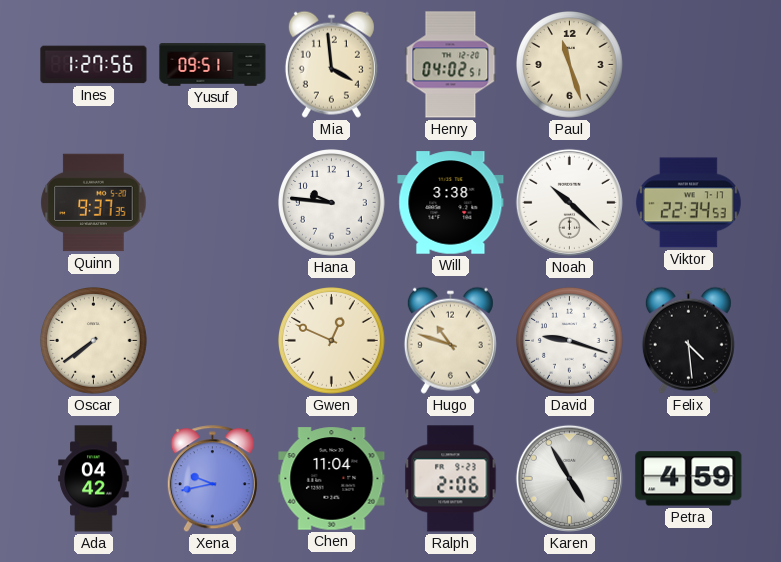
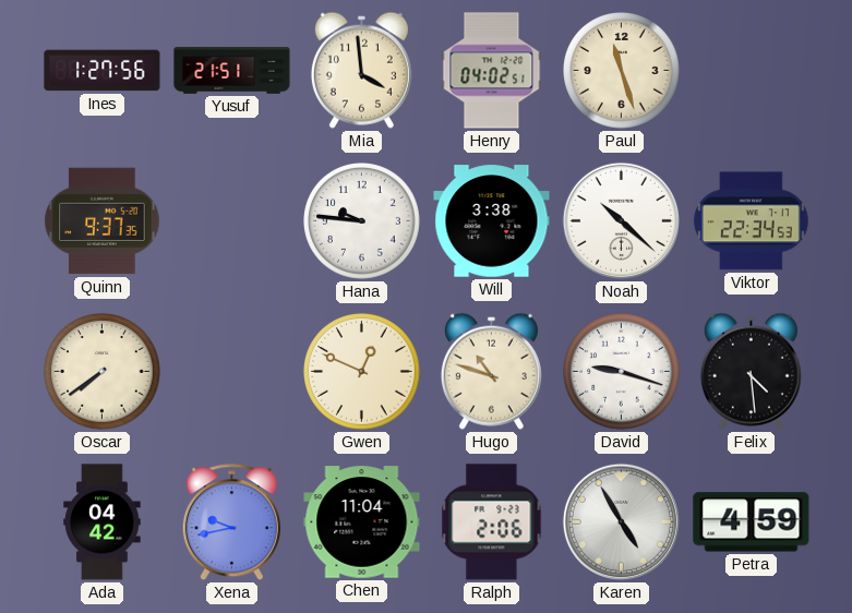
Yusuf: 09:51 -> 21:51
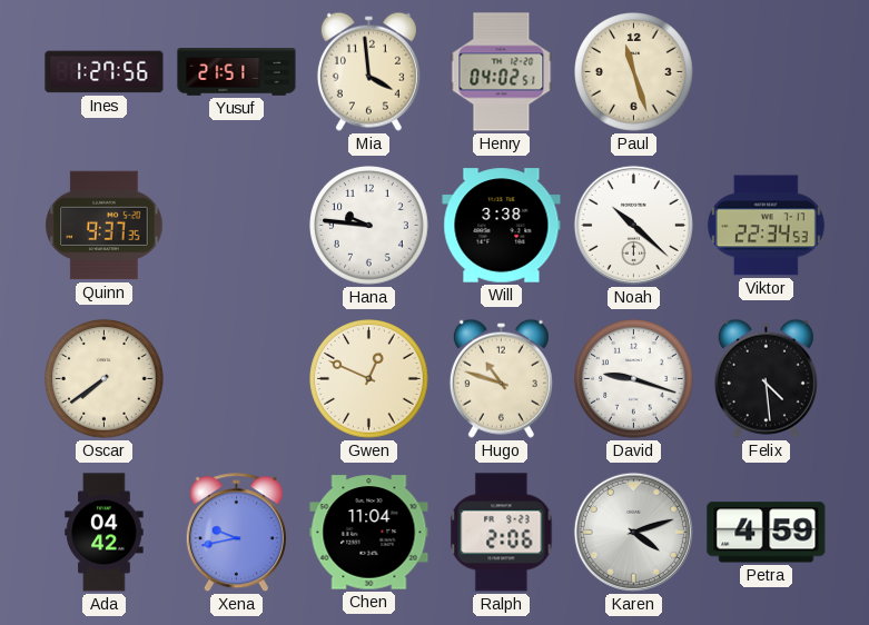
Karen: 4:55 -> 4:12
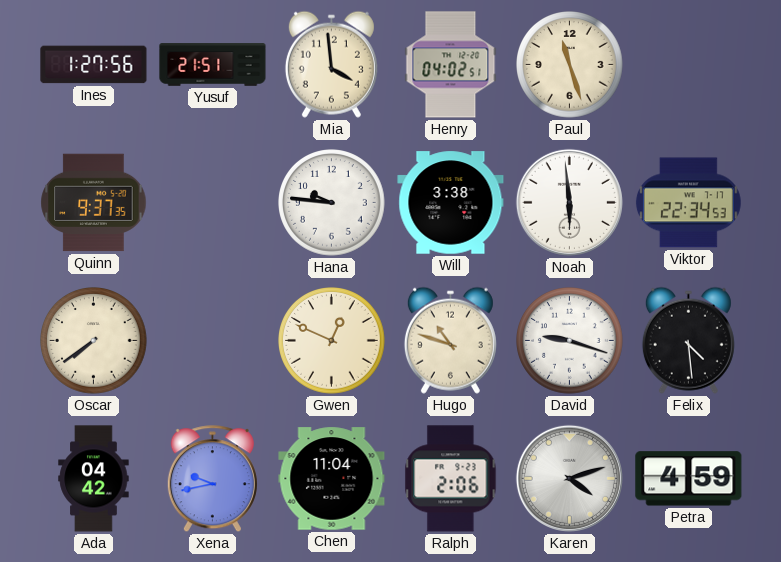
Noah: 10:22 -> 5:59
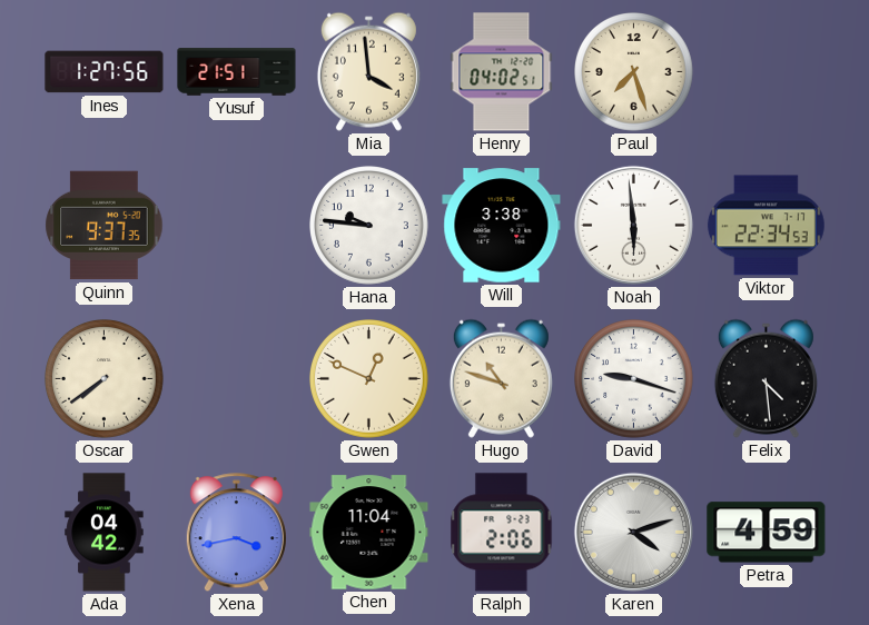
Paul: 11:27 -> 7:27
Xena: 9:43 -> 3:43
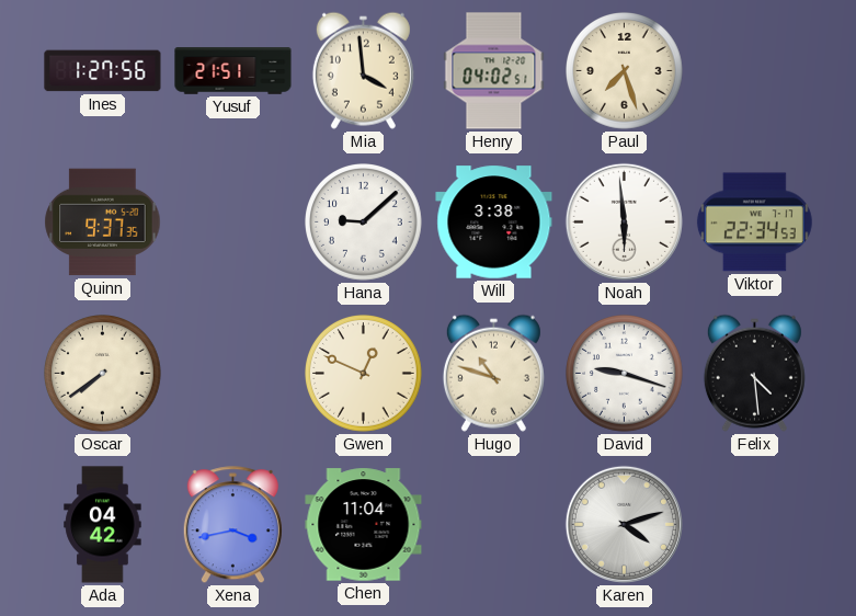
Hana: 9:46 -> 9:08
Ralph: 2:06 -> none
Petra: 4:59 -> none
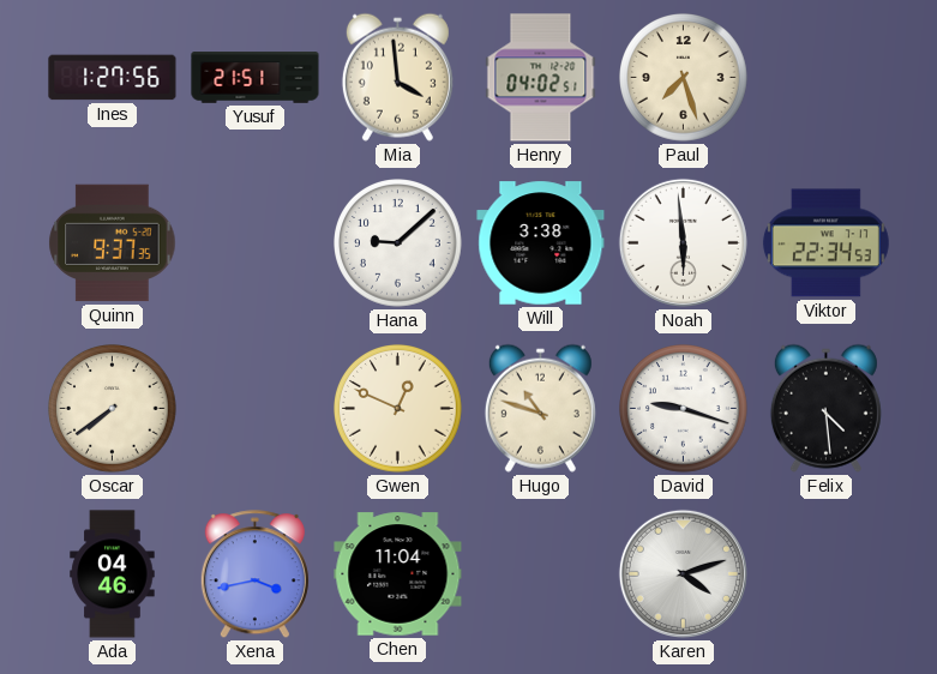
Ada: 04:42 -> 04:46
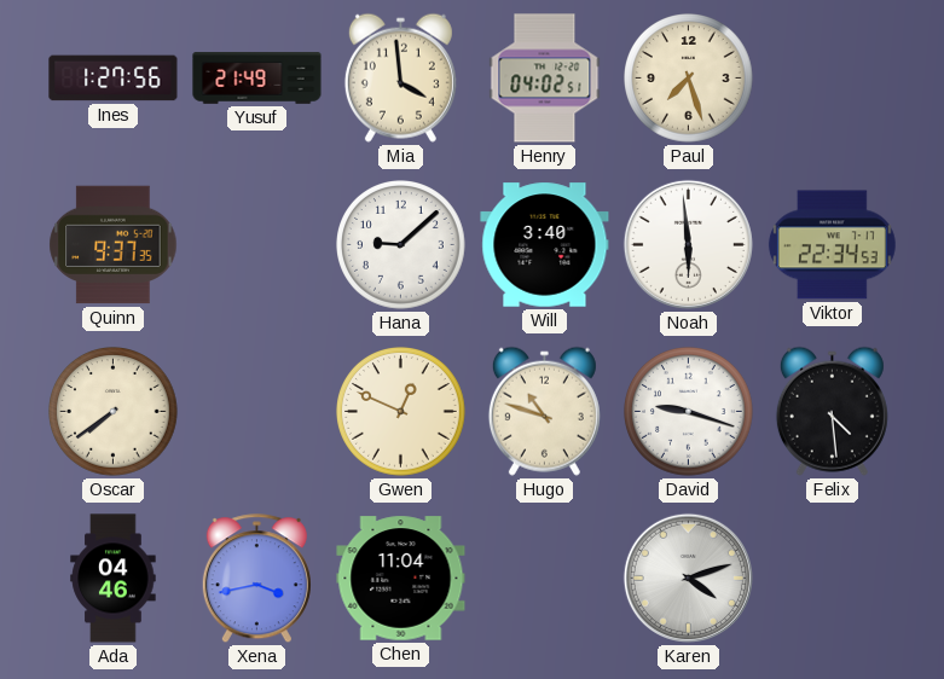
Yusuf: 21:51 -> 21:49
Will: 3:38 -> 3:40
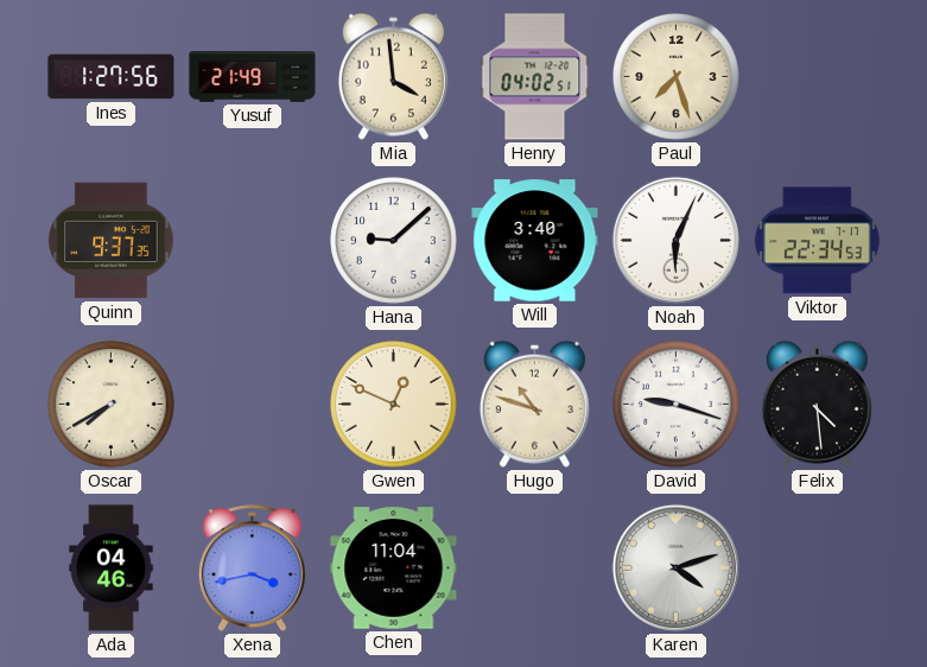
Noah: 5:59 -> 6:04
Oscar: 7:39 -> 7:40
